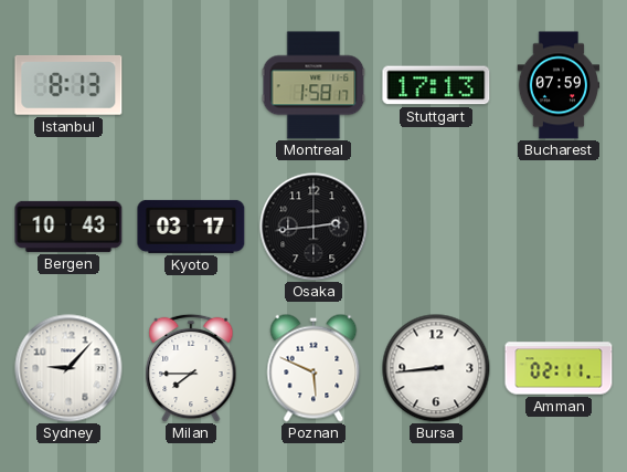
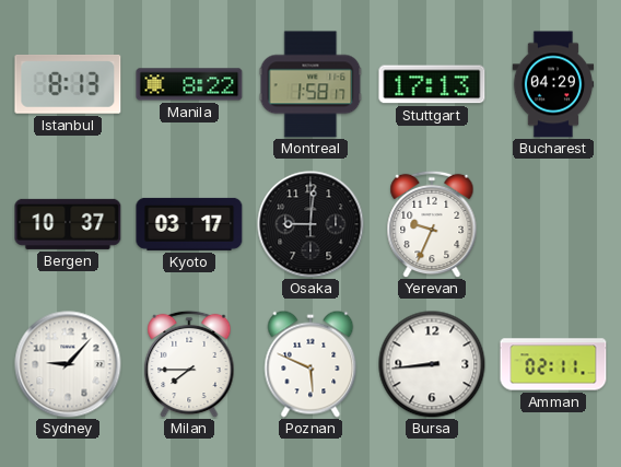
Manila: none -> 8:22
Bucharest: 07:59 -> 04:29
Bergen: 10:43 -> 10:37
Osaka: 2:44 -> 9:01
Yerevan: none -> 9:34
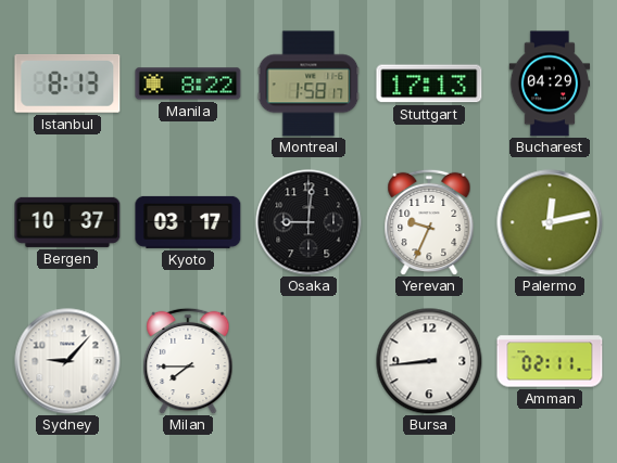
Palermo: none -> 12:13
Poznan: 5:49 -> none
